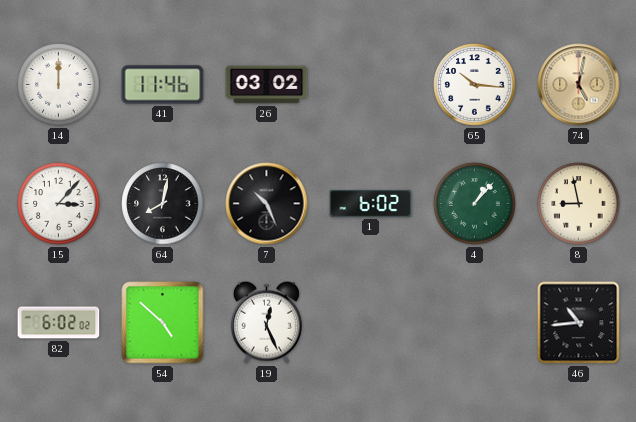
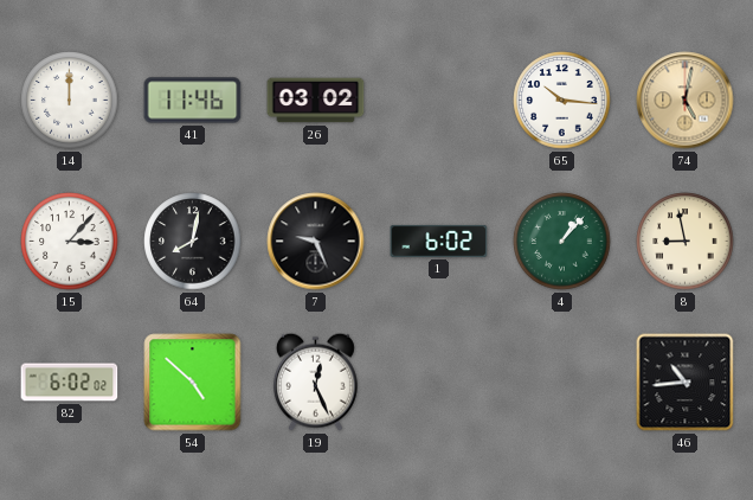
7: 10:26 -> 9:26
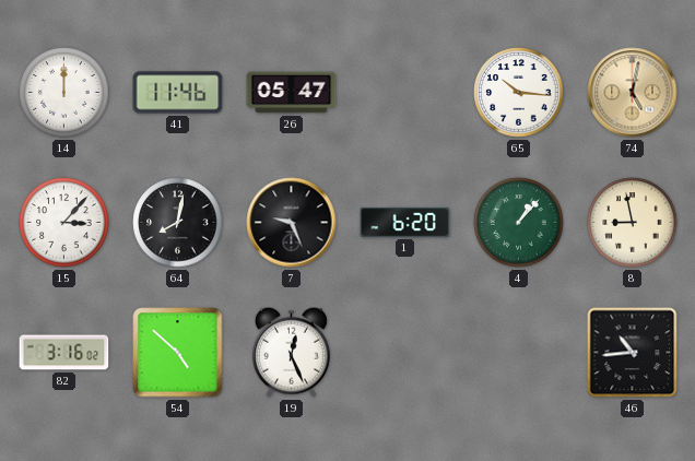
26: 03:02 -> 05:47
1: 6:02 -> 6:20
82: 6:02 -> 3:16
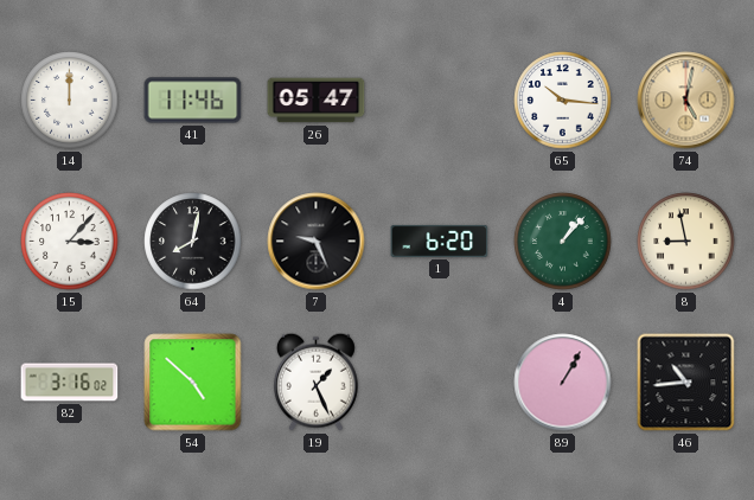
19: 12:26 -> 1:26
89: none -> 1:05
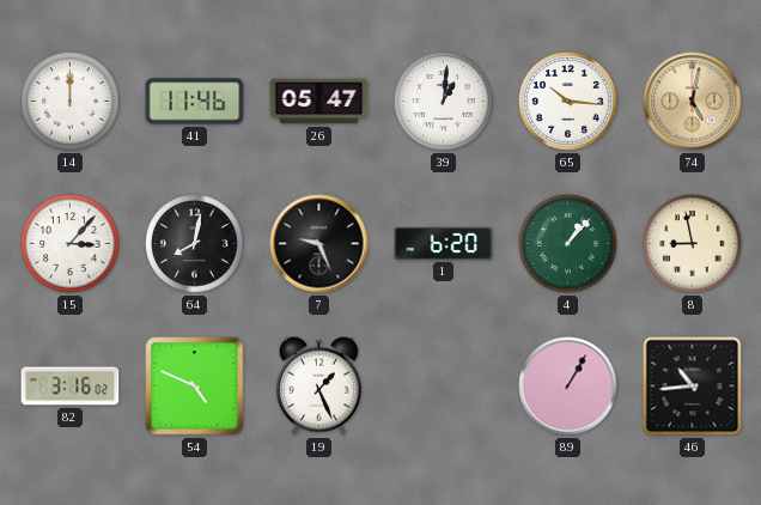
39: none -> 1:01
54: 4:52 -> 4:49
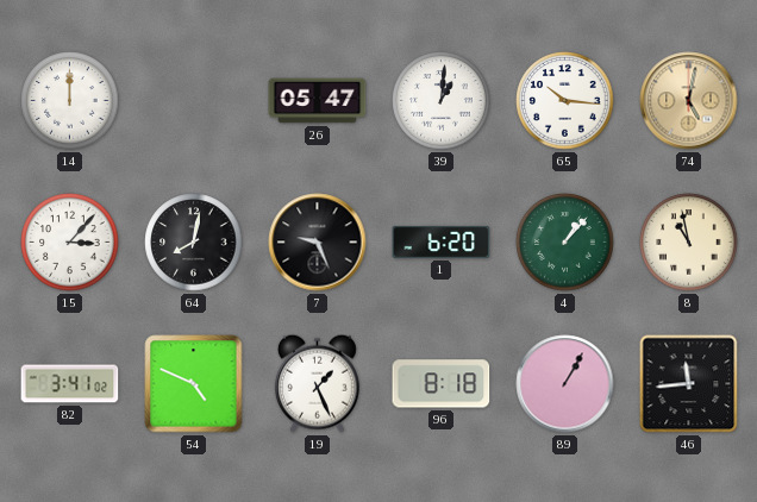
41: 11:46 -> none
8: 8:58 -> 10:58
82: 3:16 -> 3:41
96: none -> 8:18
46: 10:44 -> 11:44
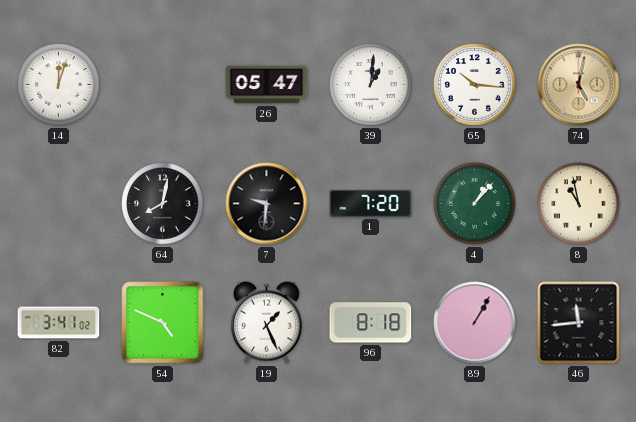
14: 12:00 -> 12:03
15: 3:07 -> none
7: 9:26 -> 9:31
1: 6:20 -> 7:20
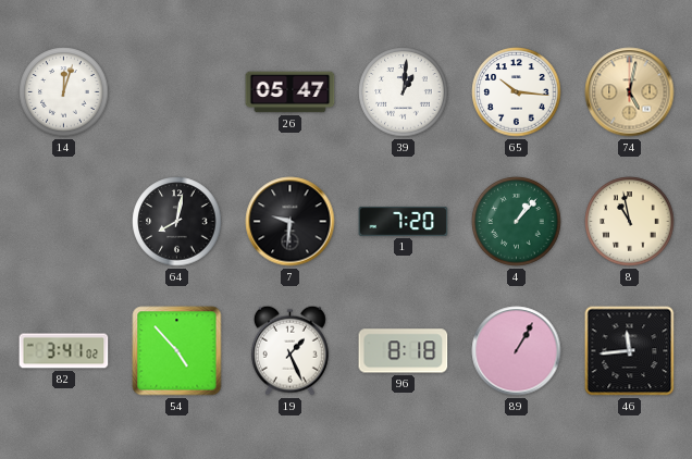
54: 4:49 -> 4:53
